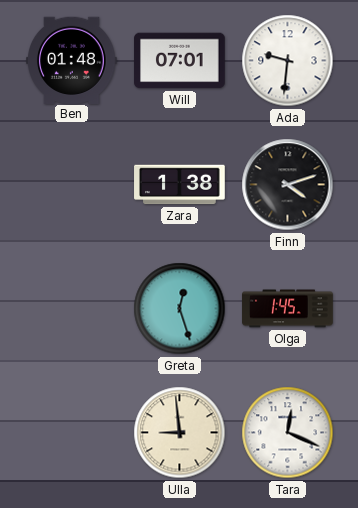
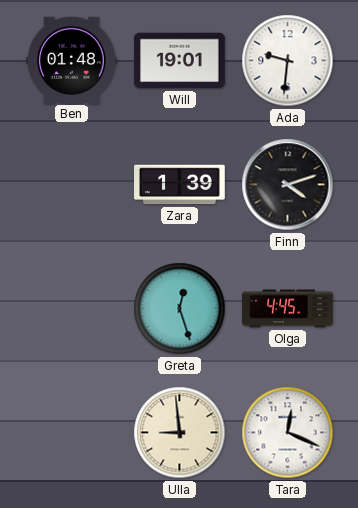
Will: 07:01 -> 19:01
Zara: 1:38 -> 1:39
Olga: 1:45 -> 4:45
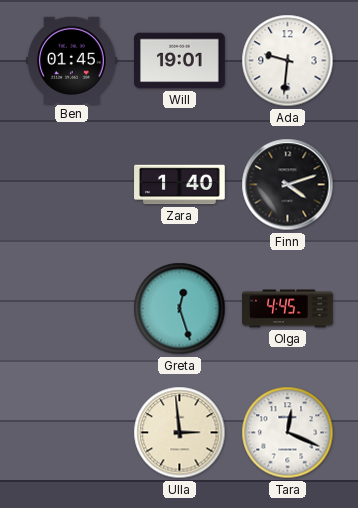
Ben: 01:48 -> 01:45
Zara: 1:39 -> 1:40
Ulla: 8:59 -> 2:59
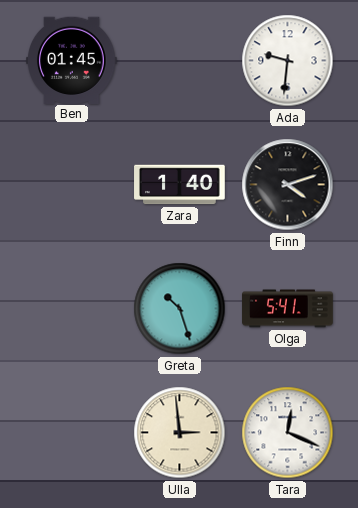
Will: 19:01 -> none
Greta: 12:27 -> 10:27
Olga: 4:45 -> 5:41
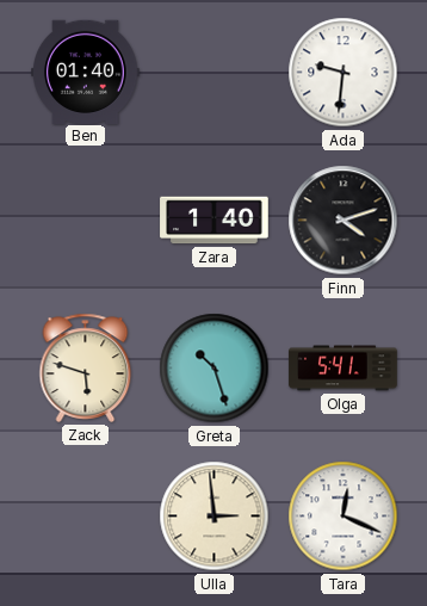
Ben: 01:45 -> 01:40
Zack: none -> 5:48
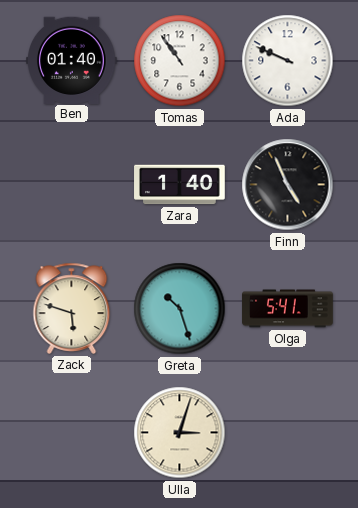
Tomas: none -> 10:54
Ada: 9:31 -> 9:49
Finn: 4:12 -> 4:56
Ulla: 2:59 -> 3:03
Tara: 12:19 -> none
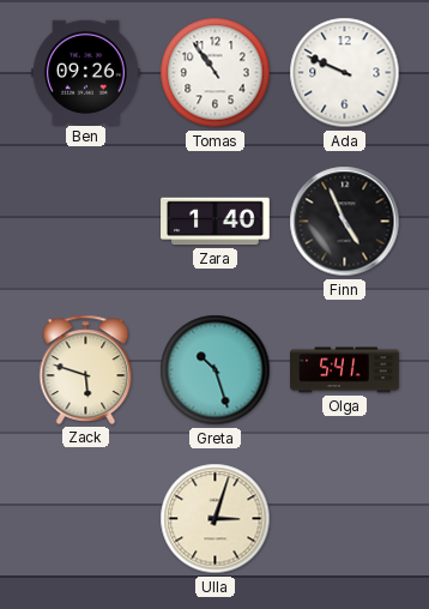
Ben: 01:40 -> 09:26
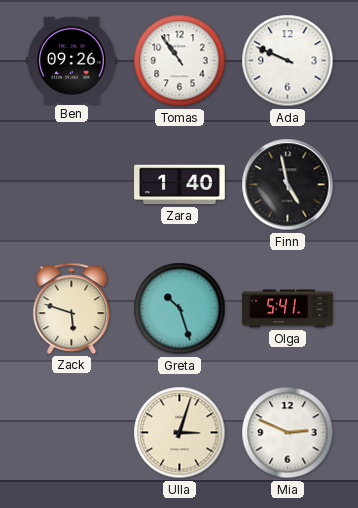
Finn: 4:56 -> 4:58
Mia: none -> 2:49
